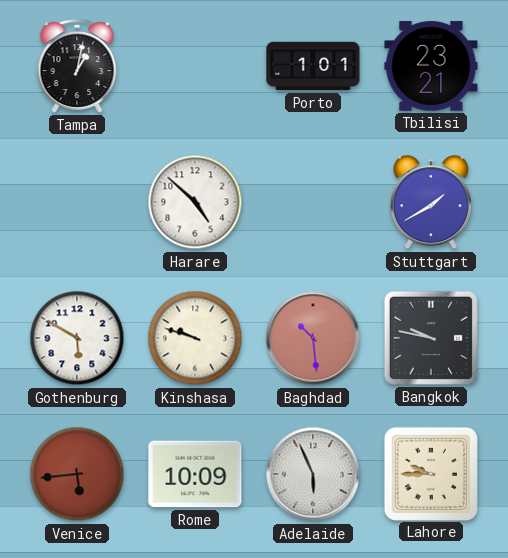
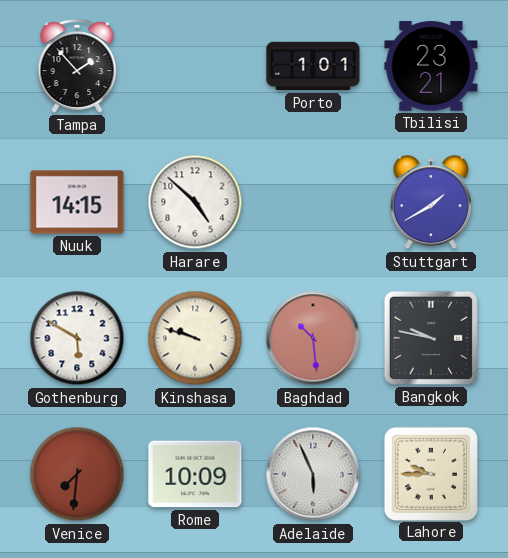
Tampa: 1:02 -> 1:53
Nuuk: none -> 14:15
Venice: 5:44 -> 7:31
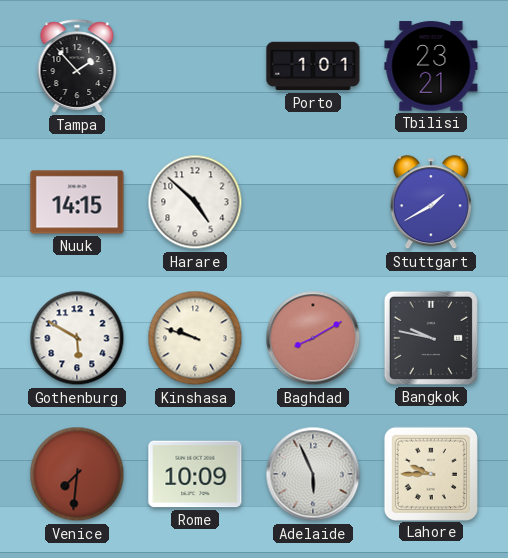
Baghdad: 10:29 -> 8:10
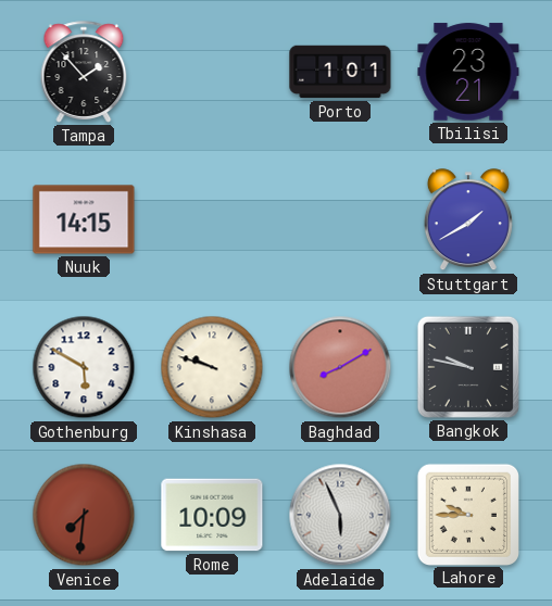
Harare: 4:52 -> none
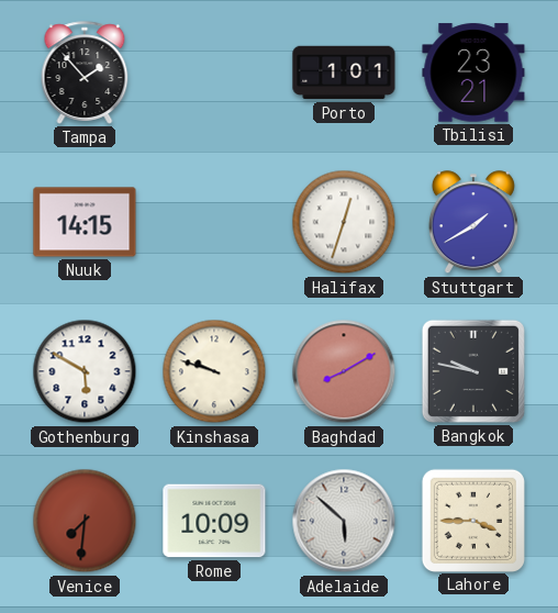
Halifax: none -> 12:33
Adelaide: 5:56 -> 5:52
Lahore: 9:45 -> 3:45
